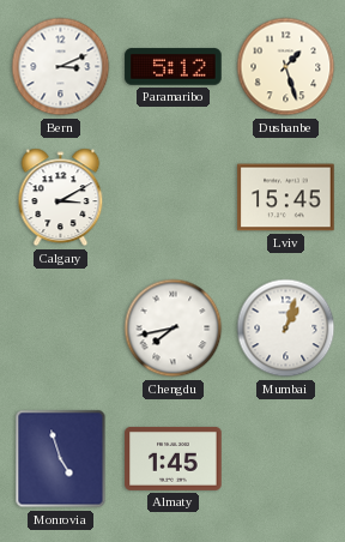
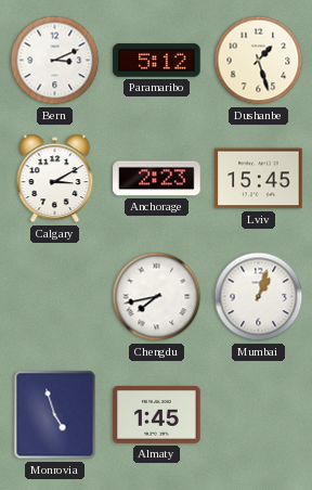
Anchorage: none -> 2:23
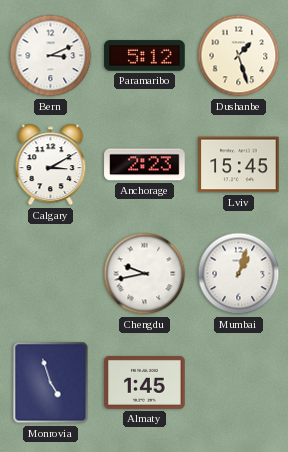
Chengdu: 7:43 -> 9:43
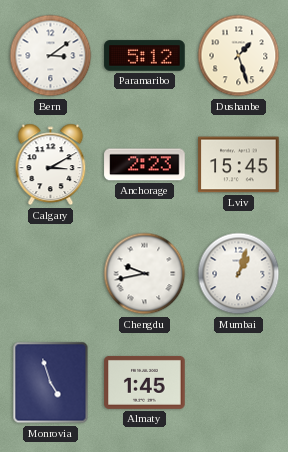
Bern: 3:11 -> 3:09
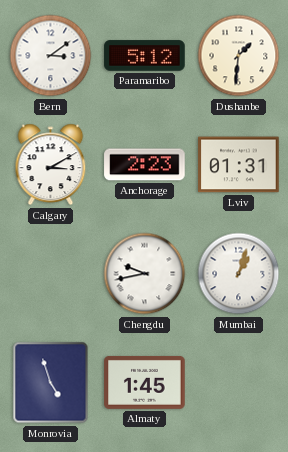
Dushanbe: 1:27 -> 1:31
Lviv: 15:45 -> 01:31
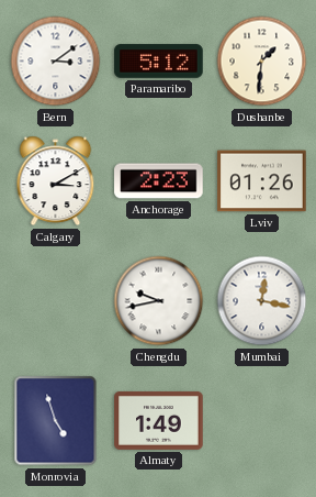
Lviv: 01:31 -> 01:26
Mumbai: 1:03 -> 12:17
Almaty: 1:45 -> 1:49
